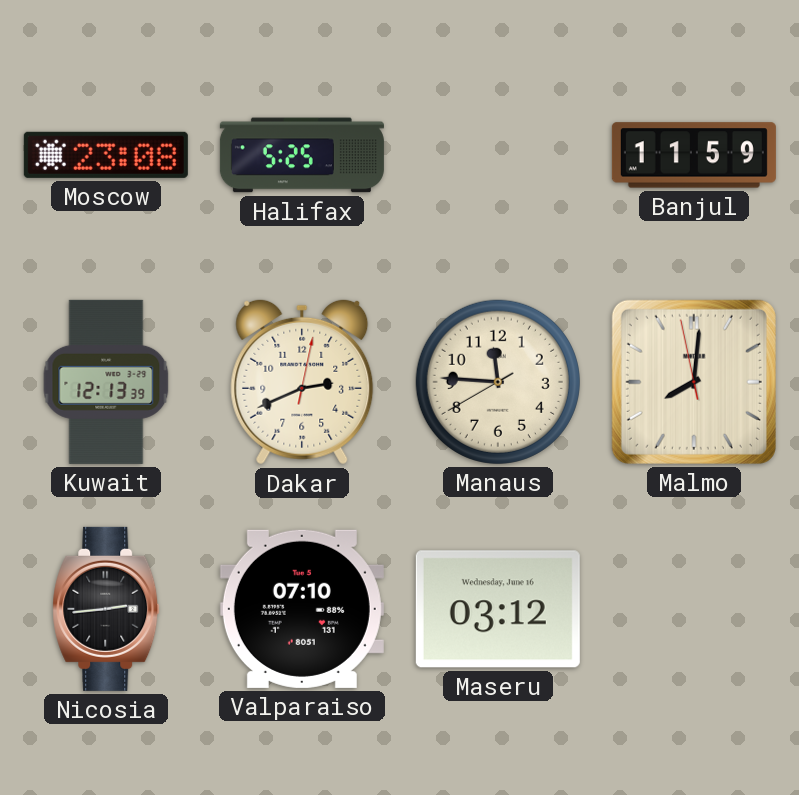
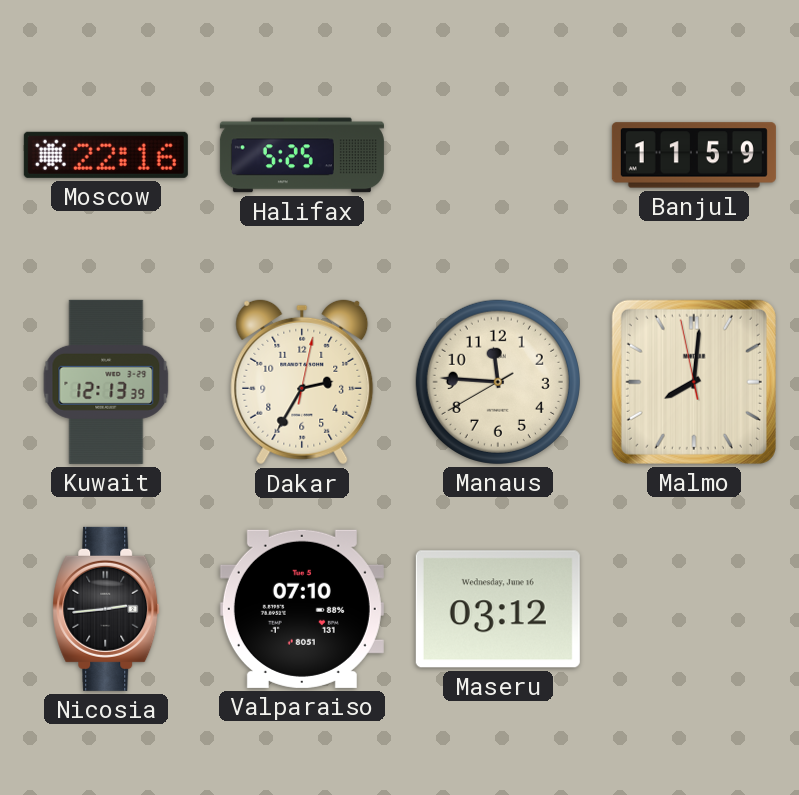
Moscow: 23:08 -> 22:16
Dakar: 2:41 -> 2:35
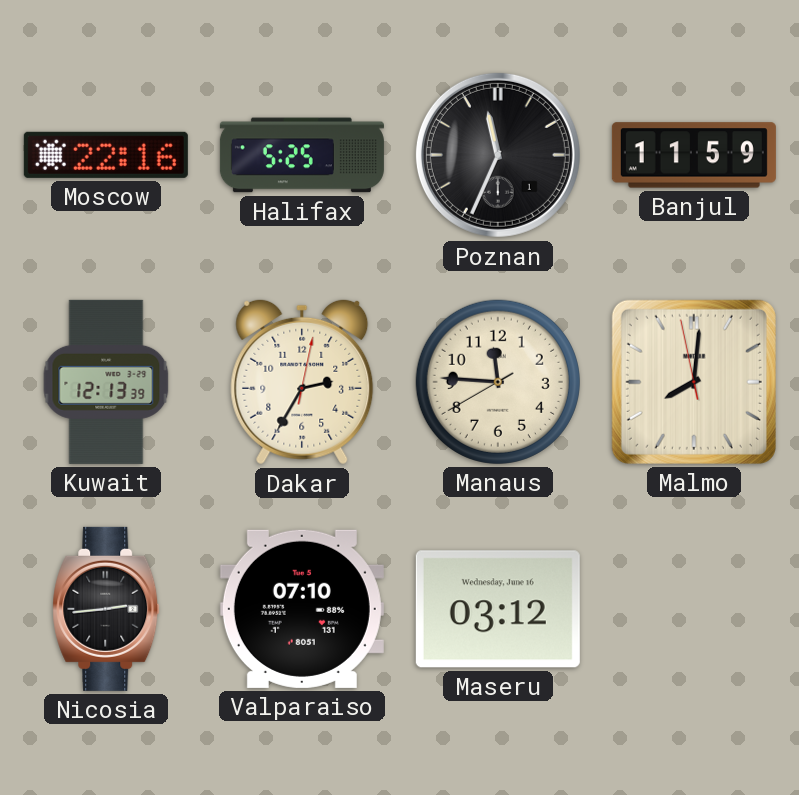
Poznan: none -> 11:34
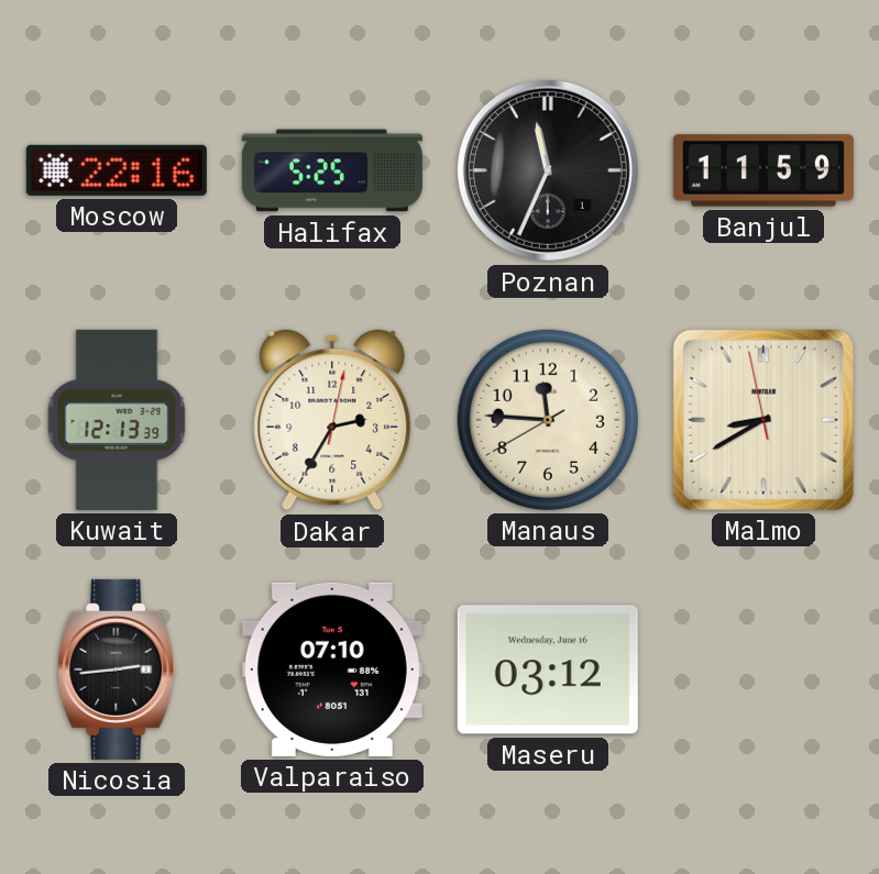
Malmo: 8:00 -> 8:39
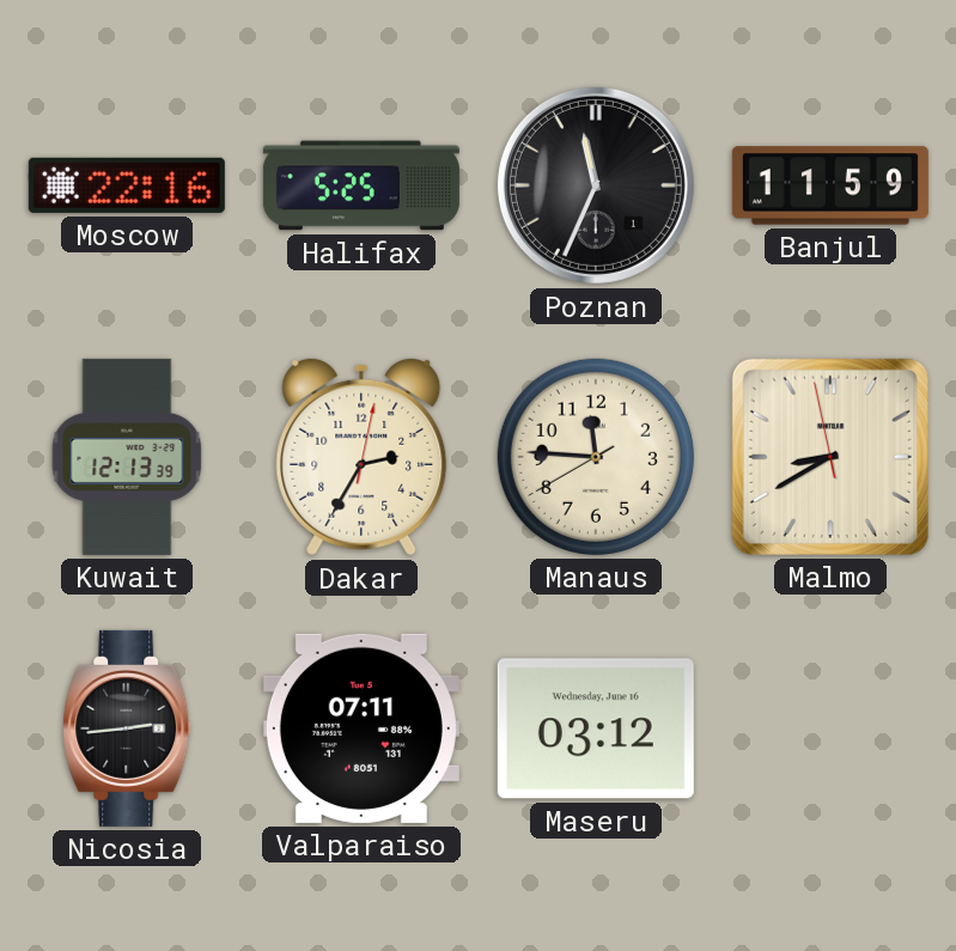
Valparaiso: 07:10 -> 07:11
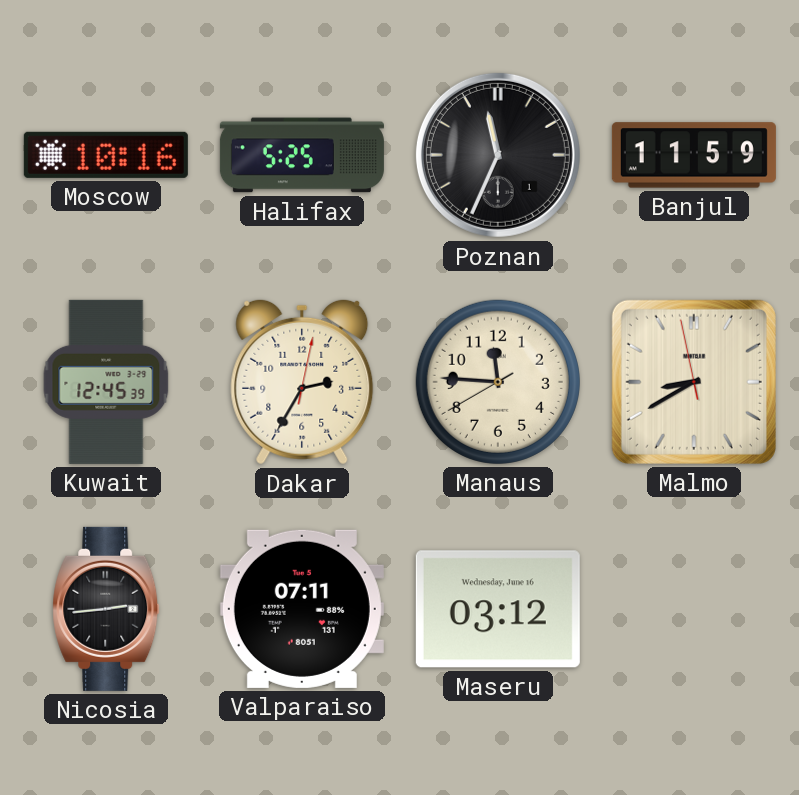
Moscow: 22:16 -> 10:16
Kuwait: 12:13 -> 12:45
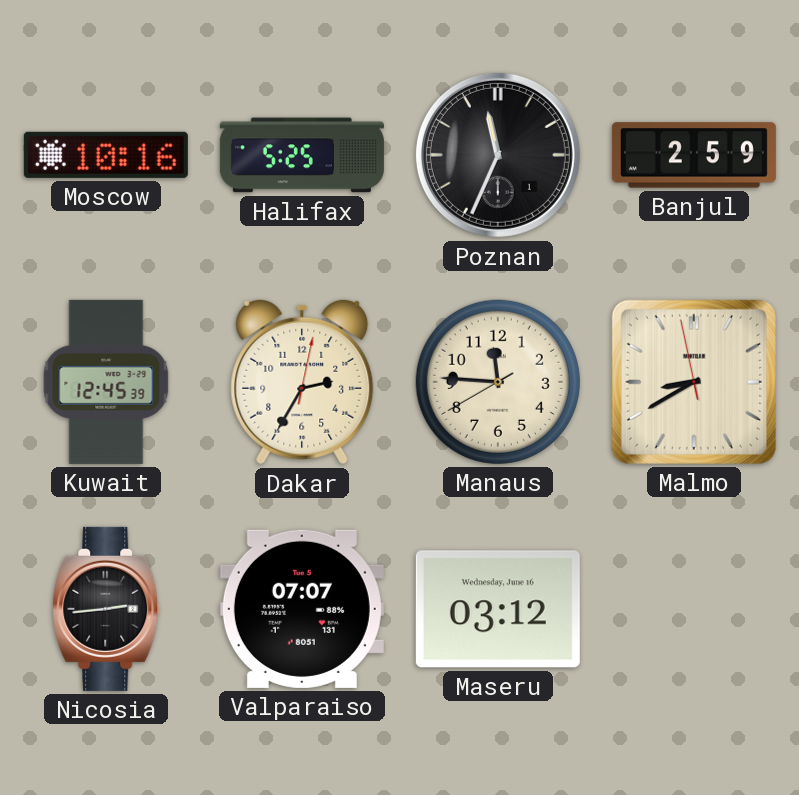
Banjul: 11:59 -> 2:59
Valparaiso: 07:11 -> 07:07
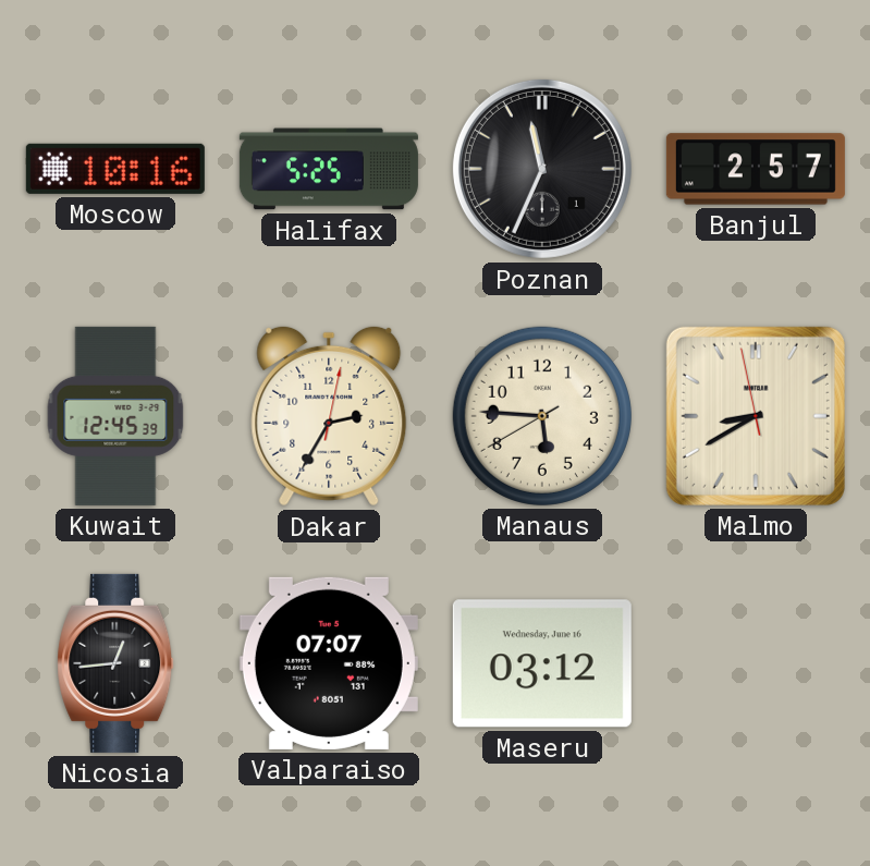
Banjul: 2:59 -> 2:57
Manaus: 11:45 -> 5:45
Nicosia: 2:44 -> 12:44
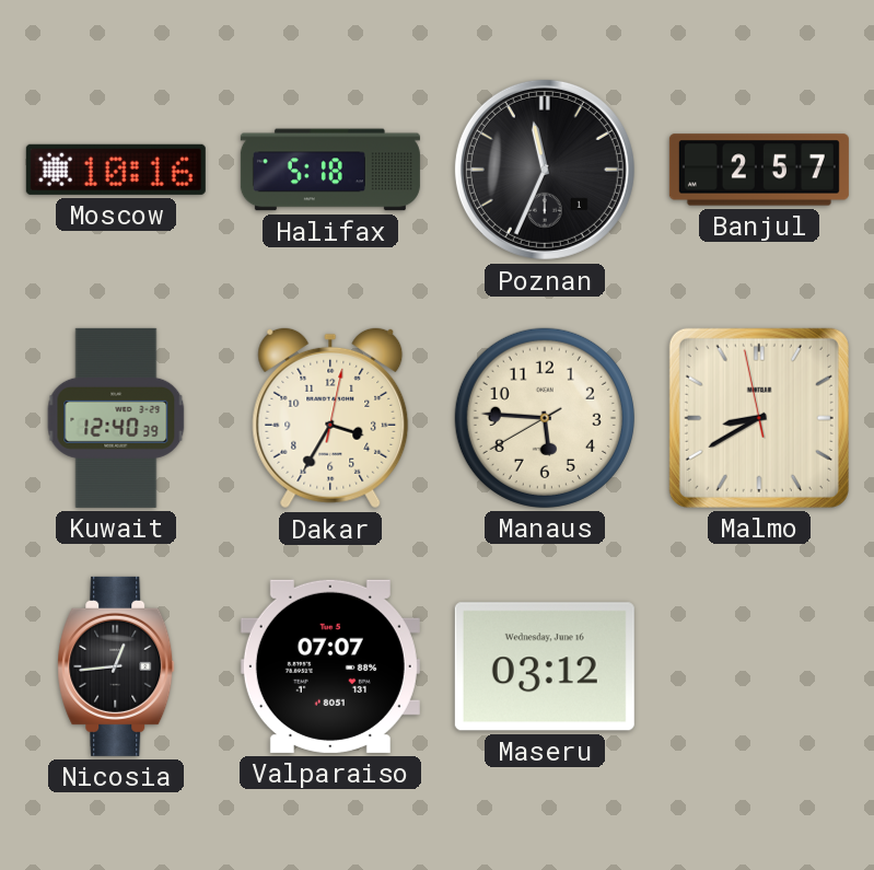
Halifax: 5:25 -> 5:18
Kuwait: 12:45 -> 12:40
Dakar: 2:35 -> 3:35
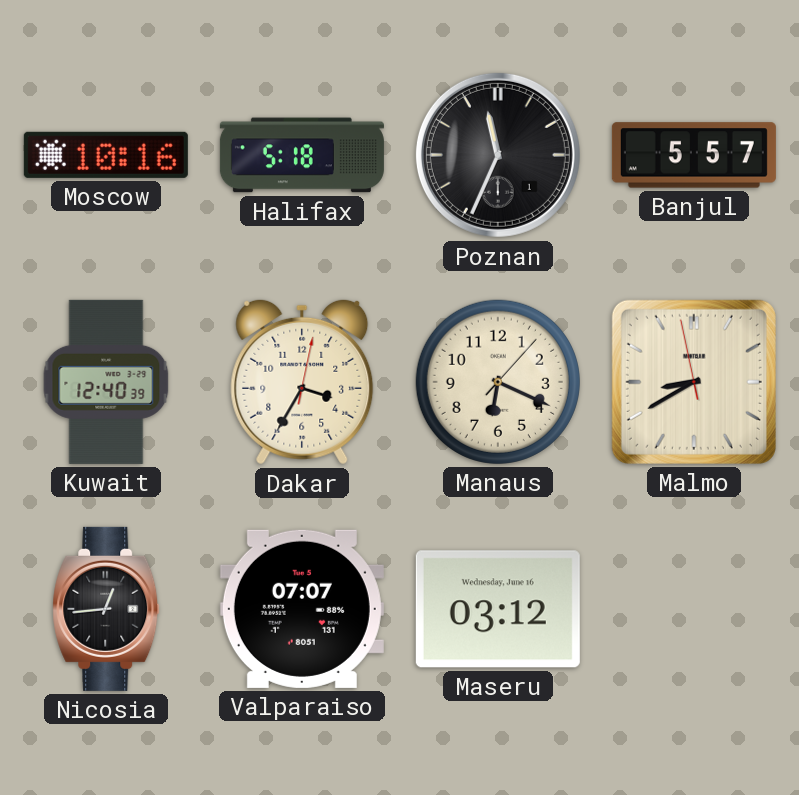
Banjul: 2:57 -> 5:57
Manaus: 5:45 -> 6:19
